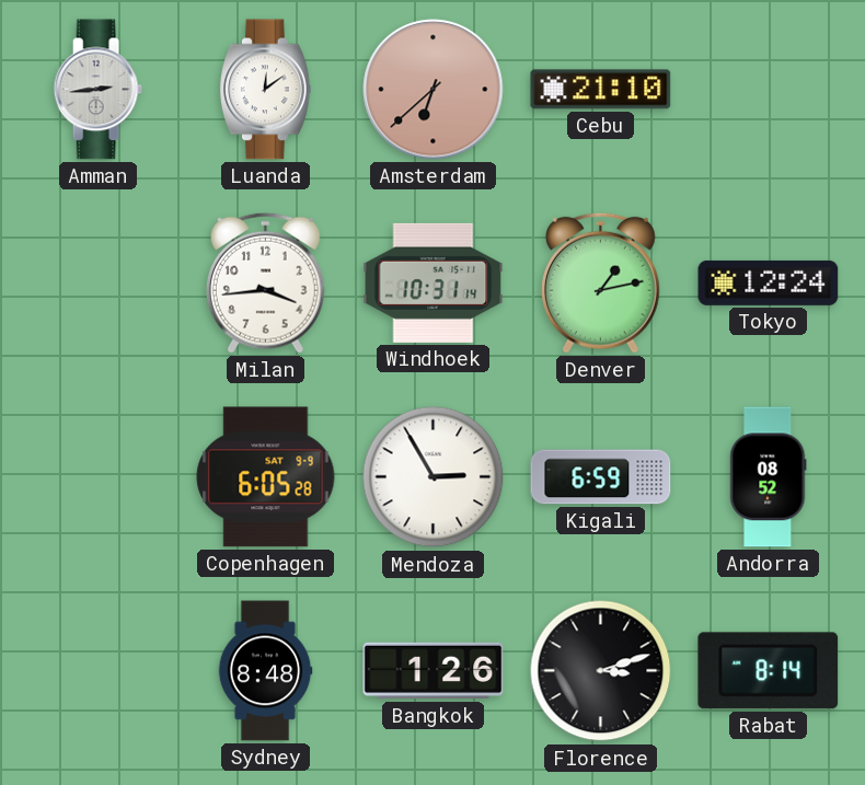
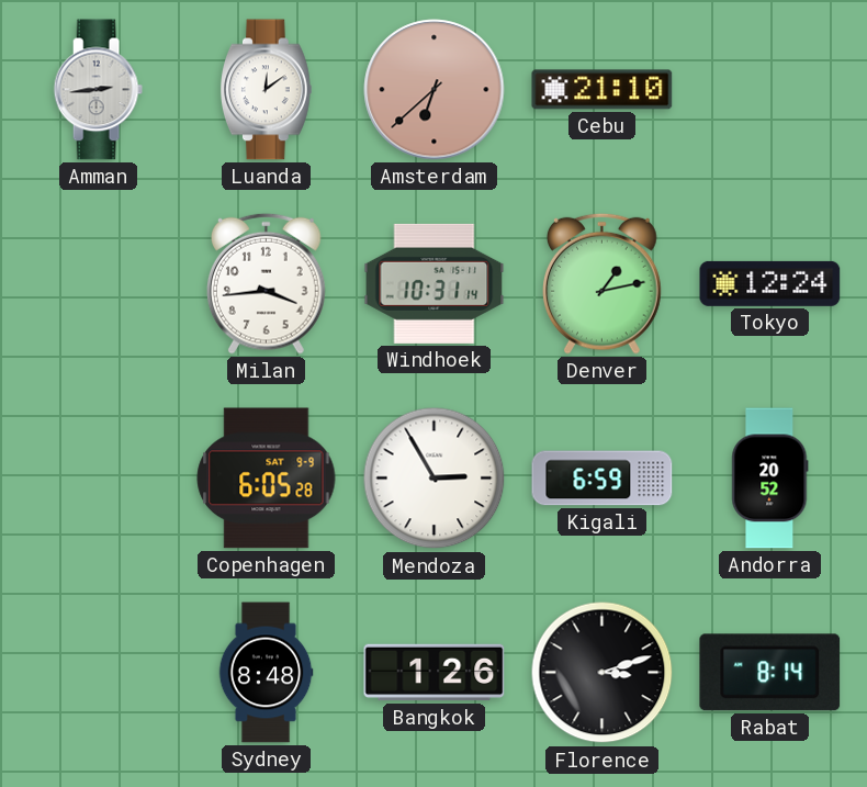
Andorra: 08:52 -> 20:52
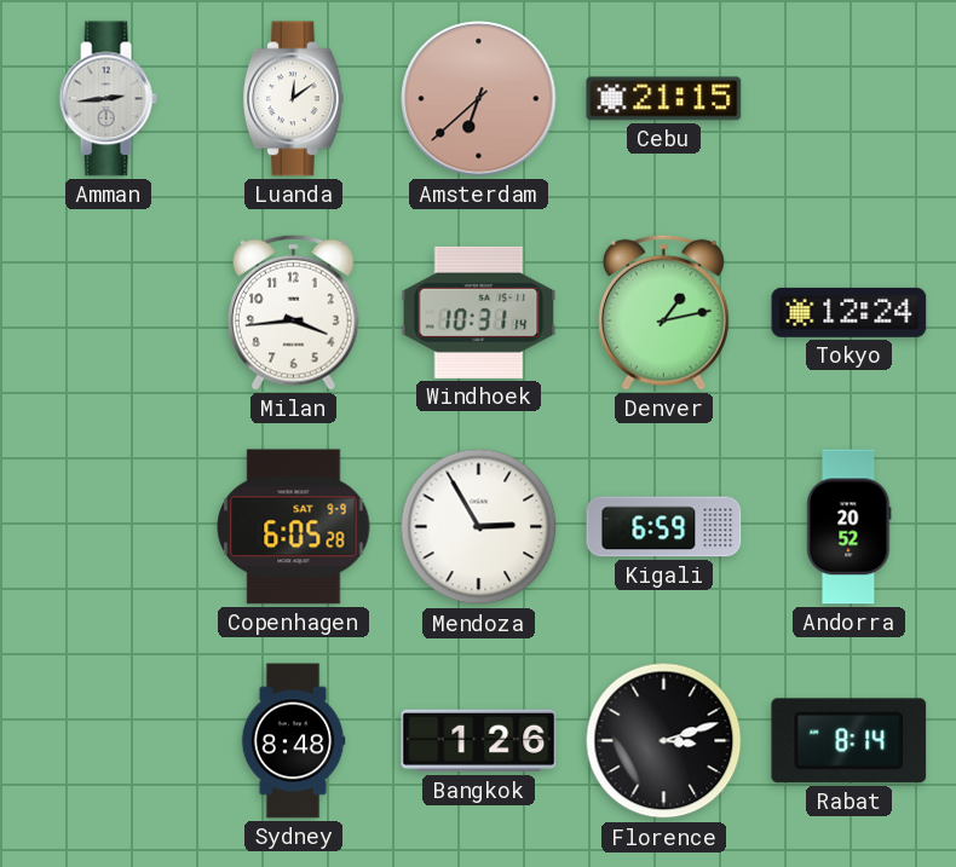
Cebu: 21:10 -> 21:15
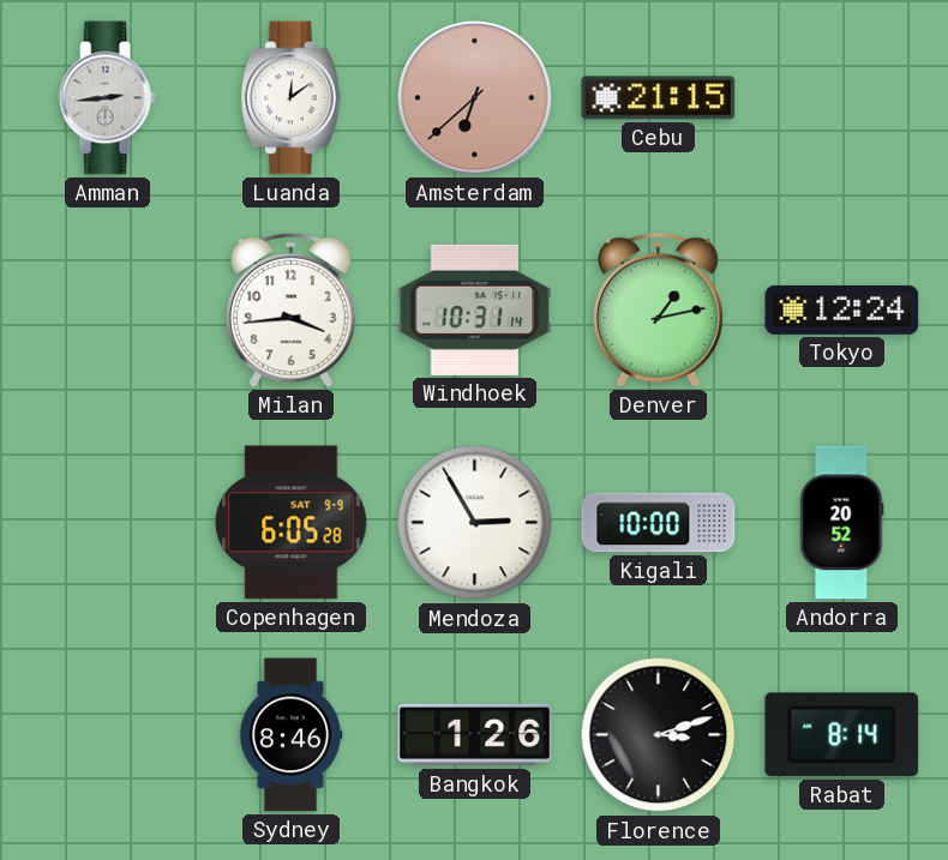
Kigali: 6:59 -> 10:00
Sydney: 8:48 -> 8:46
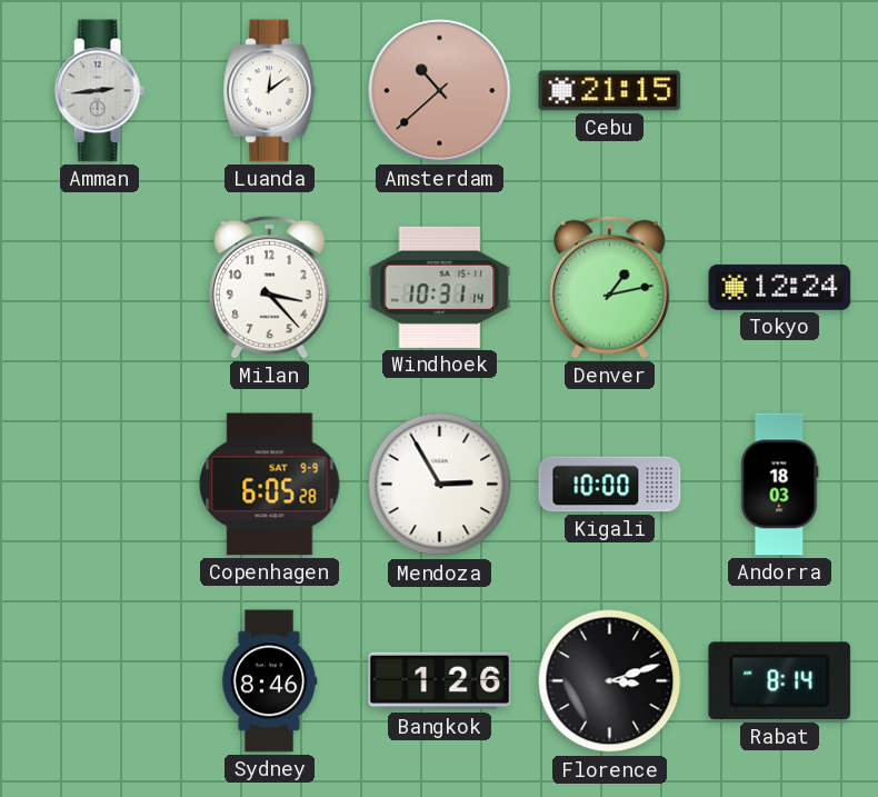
Amsterdam: 6:38 -> 10:38
Milan: 3:44 -> 3:23
Andorra: 20:52 -> 18:03
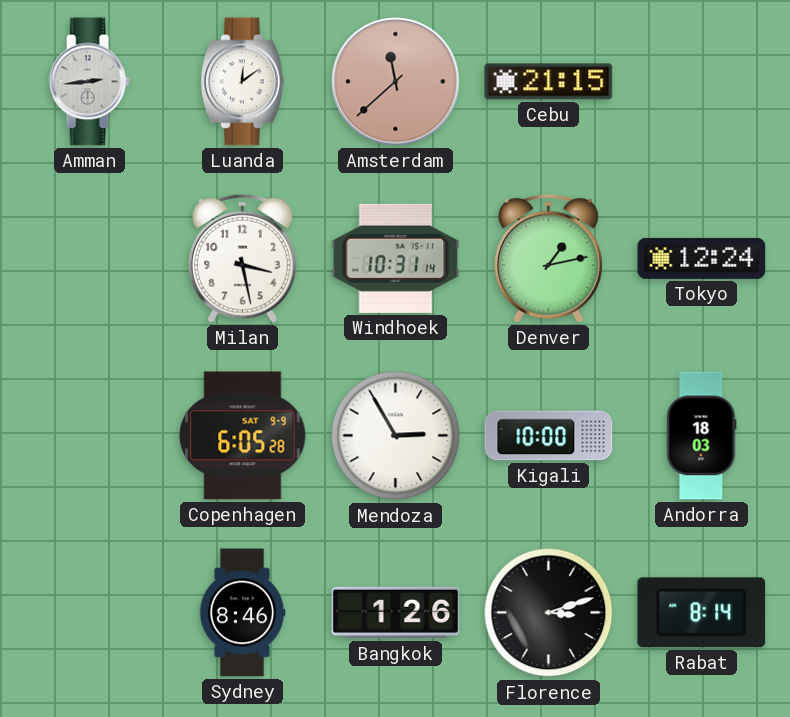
Amsterdam: 10:38 -> 11:38
Milan: 3:23 -> 3:28
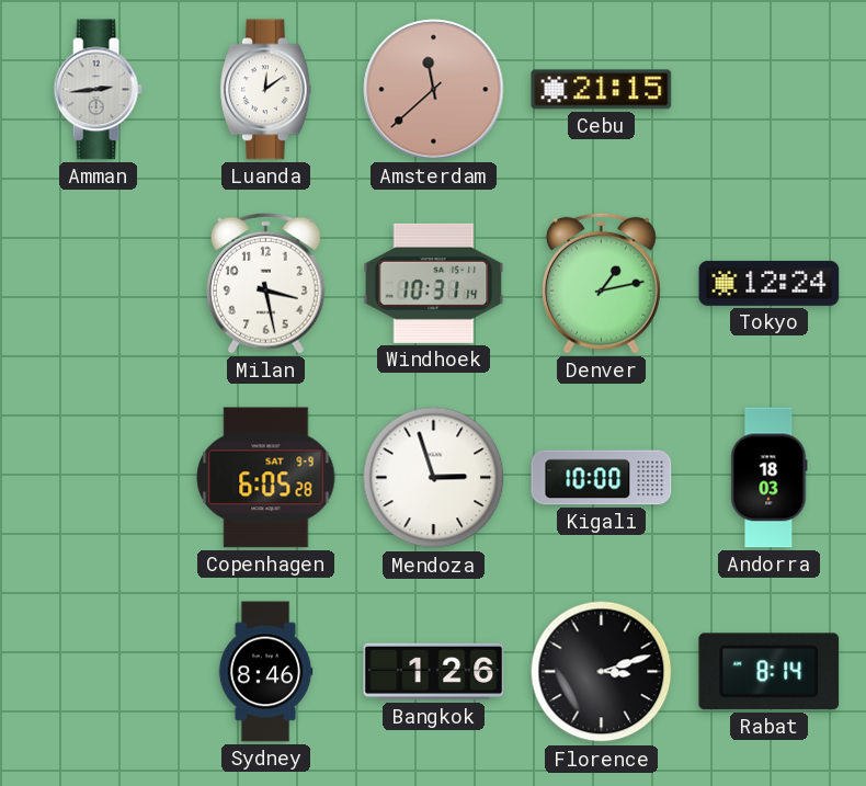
Mendoza: 2:55 -> 2:57
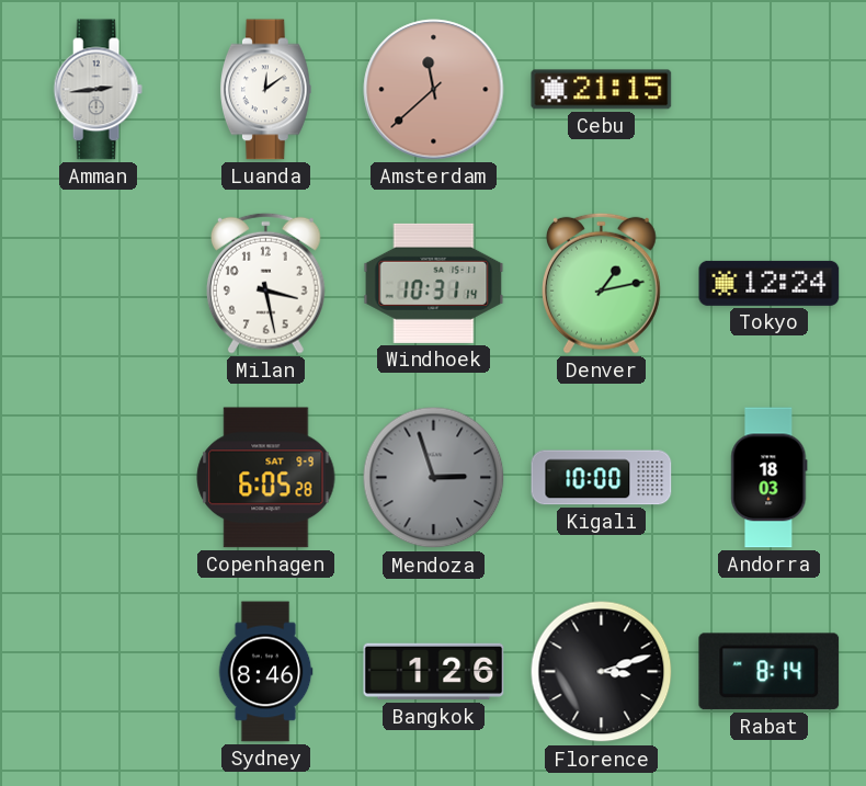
Mendoza dial: white -> grey
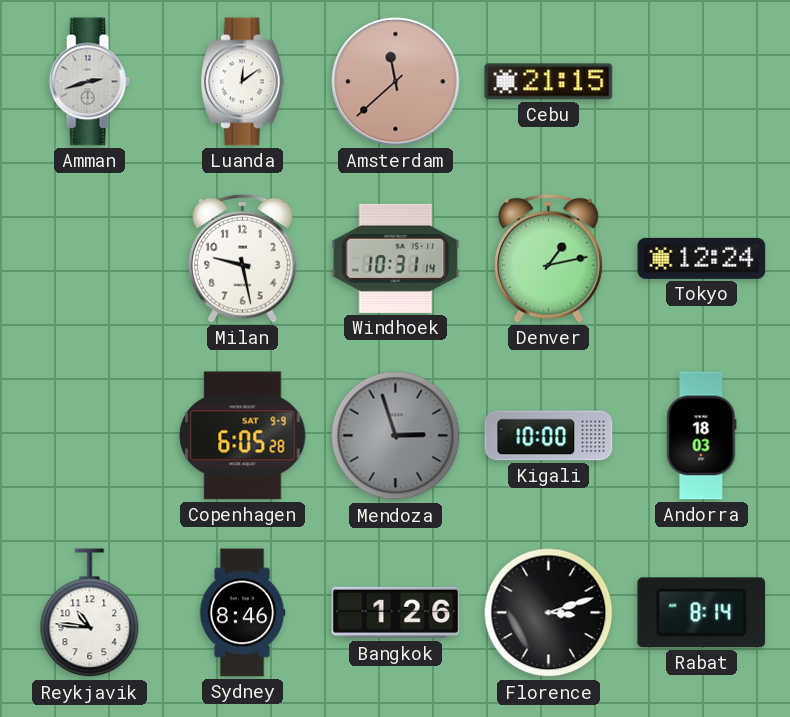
Amman: 2:44 -> 2:42
Milan: 3:28 -> 9:28
Reykjavik: none -> 10:46
